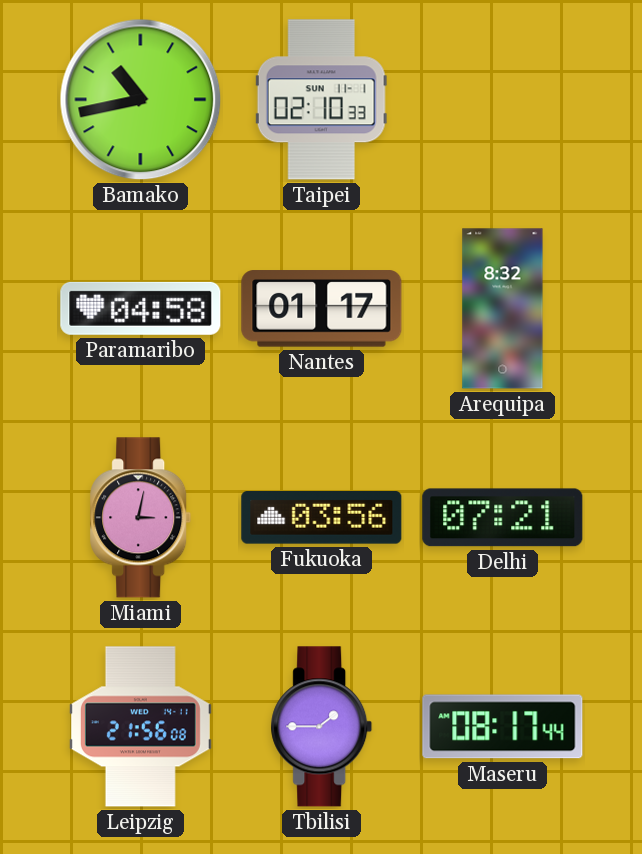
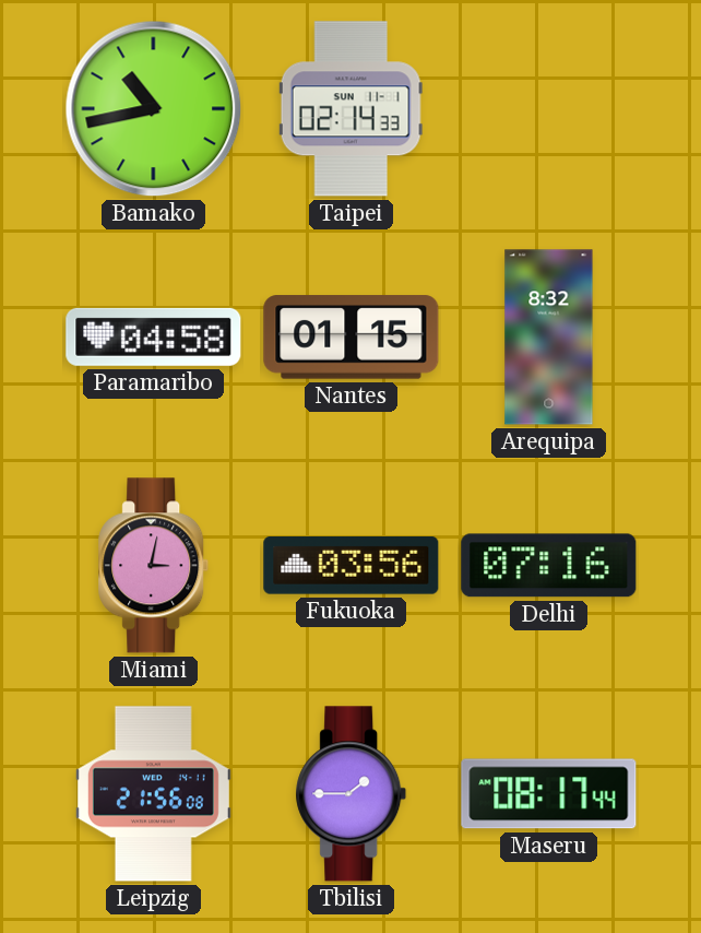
Taipei: 02:10 -> 02:14
Nantes: 01:17 -> 01:15
Delhi: 07:21 -> 07:16
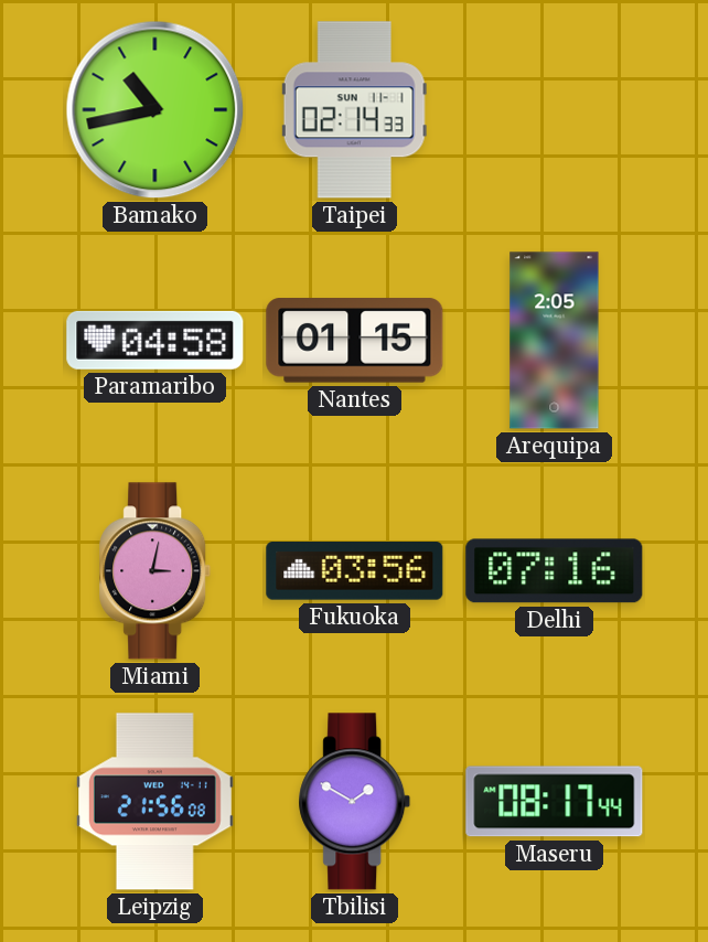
Arequipa: 8:32 -> 2:05
Tbilisi: 1:45 -> 1:50
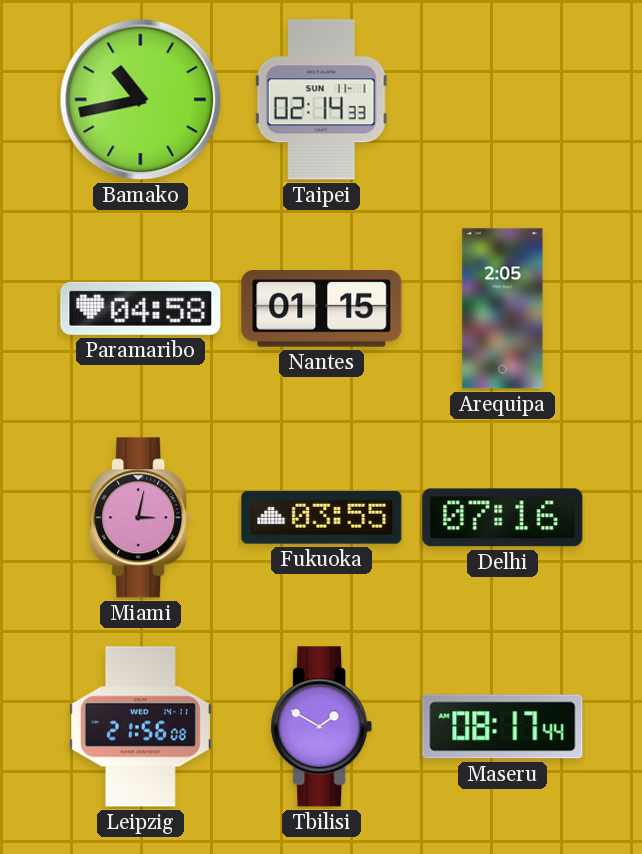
Fukuoka: 03:56 -> 03:55
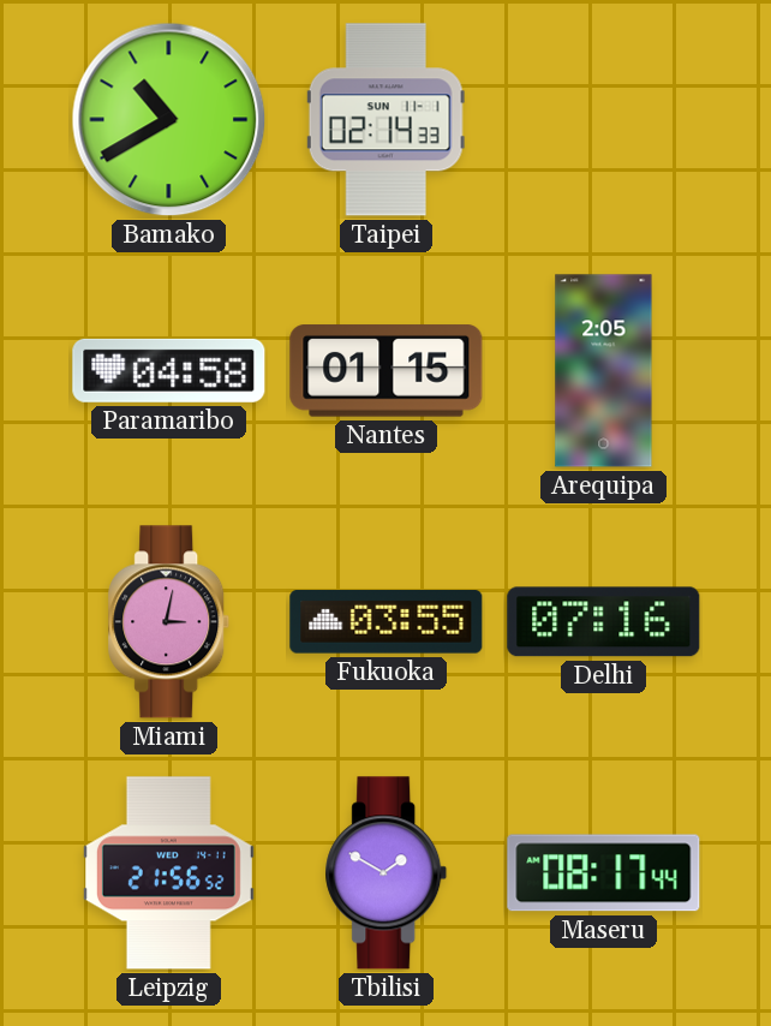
Bamako: 10:43 -> 10:40
Leipzig: 21:56:08 -> 21:56:52
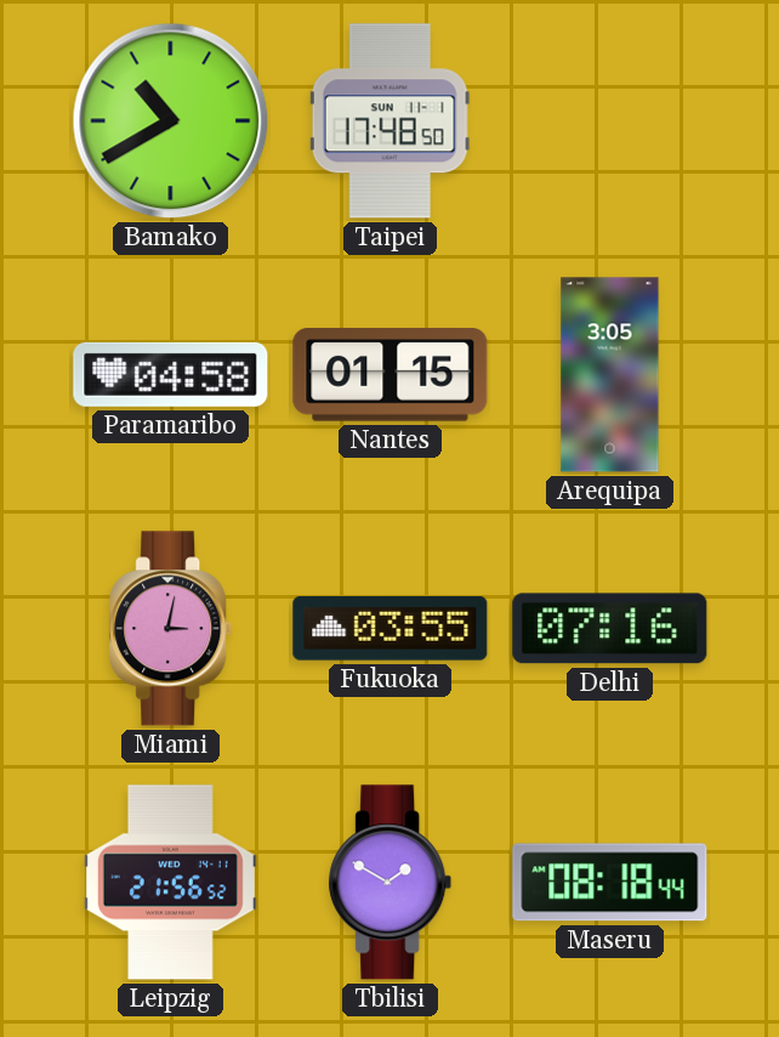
Taipei: 02:14 -> 17:48
Arequipa: 2:05 -> 3:05
Maseru: 08:17 -> 08:18
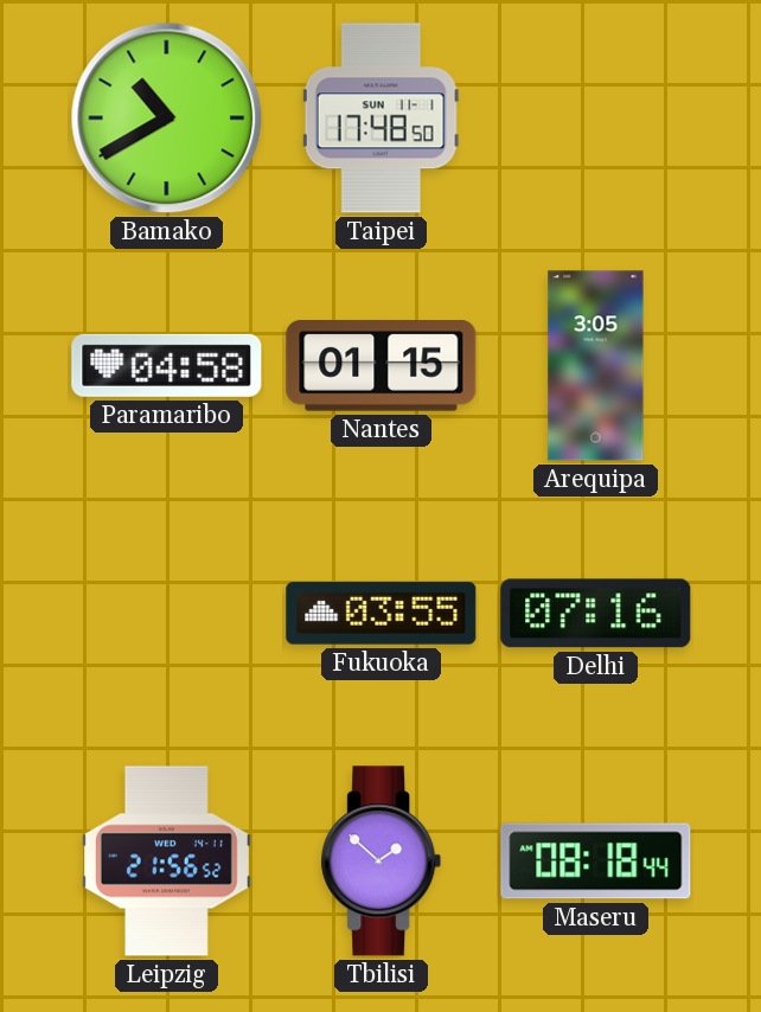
Miami: 3:02 -> none
Tbilisi: 1:50 -> 1:52
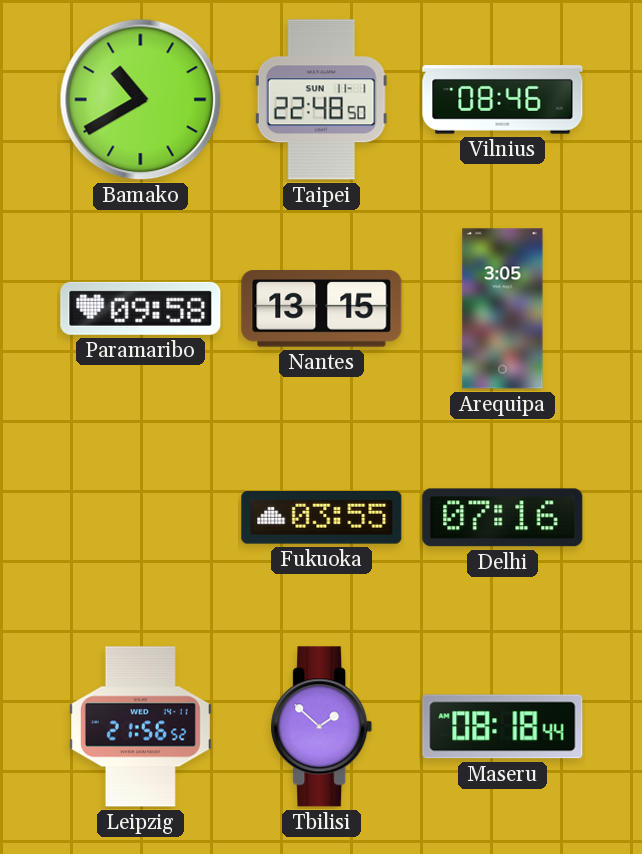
Taipei: 17:48 -> 22:48
Vilnius: none -> 08:46
Paramaribo: 04:58 -> 09:58
Nantes: 01:15 -> 13:15
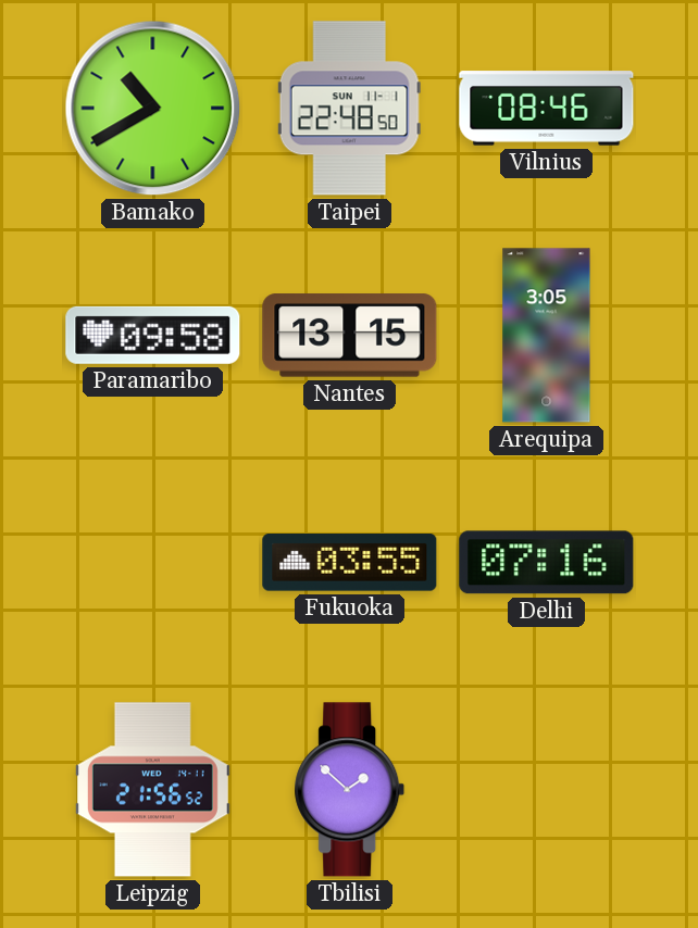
Maseru: 08:18 -> none
